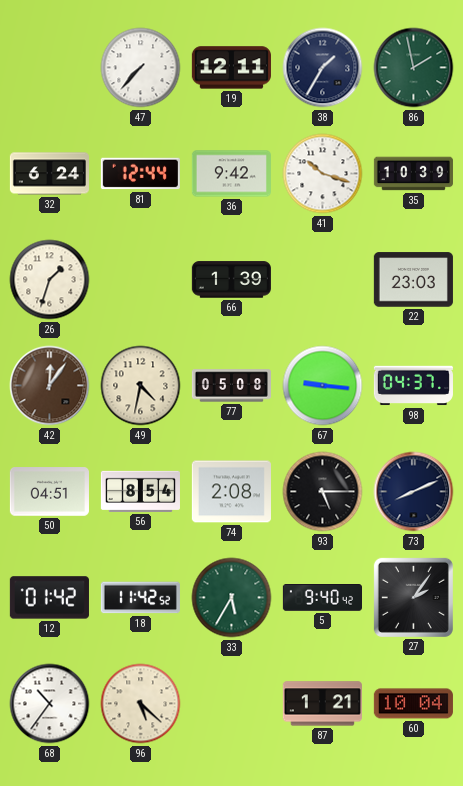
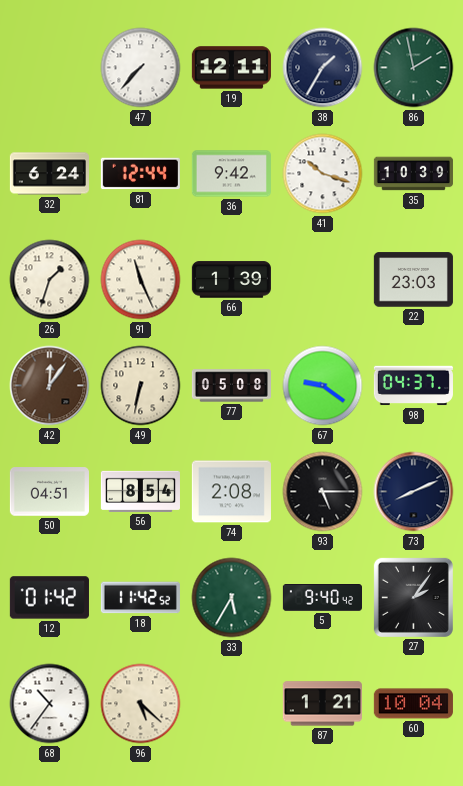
91: none -> 11:26
49: 4:32 -> 6:32
67: 9:16 -> 9:21
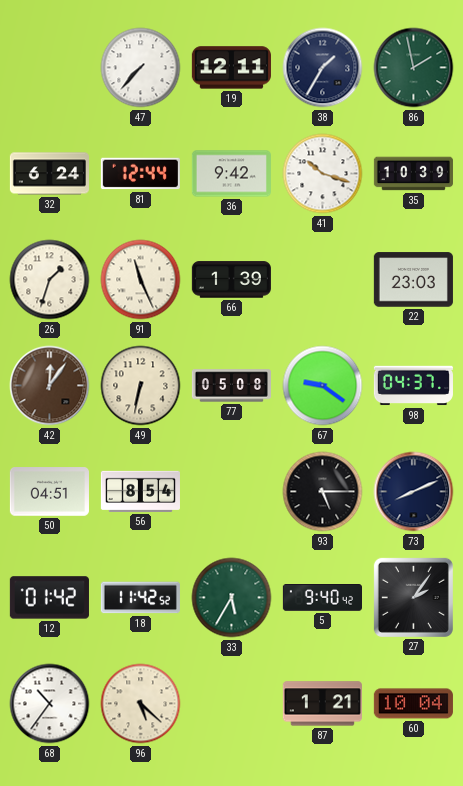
74: 2:08 -> none
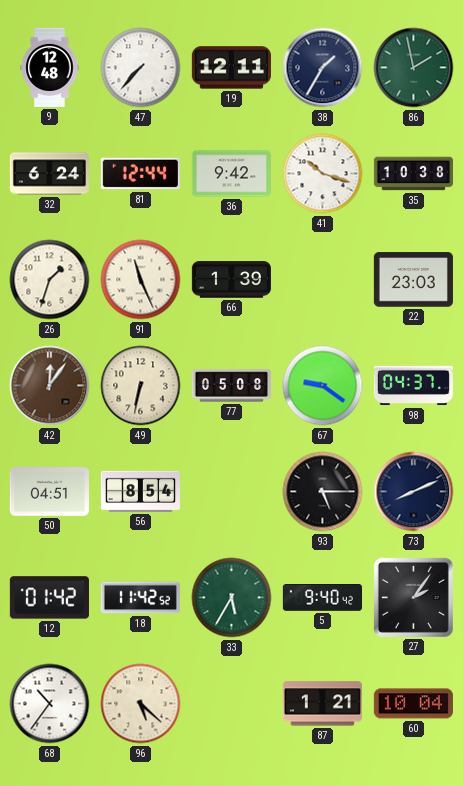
9: none -> 12:48
35: 10:39 -> 10:38
